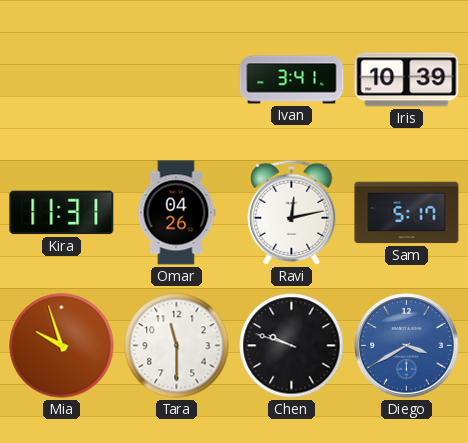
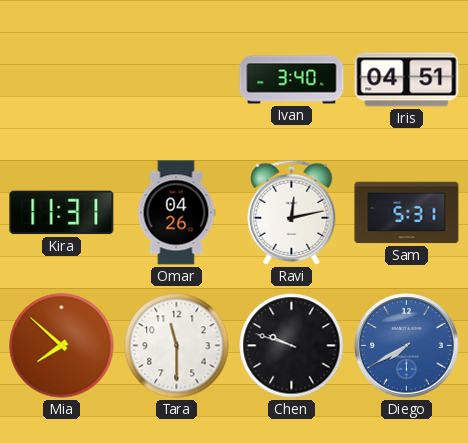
Ivan: 3:41 -> 3:40
Iris: 10:39 -> 04:51
Sam: 5:17 -> 5:31
Mia: 9:57 -> 7:52
Diego: 3:40 -> 7:40
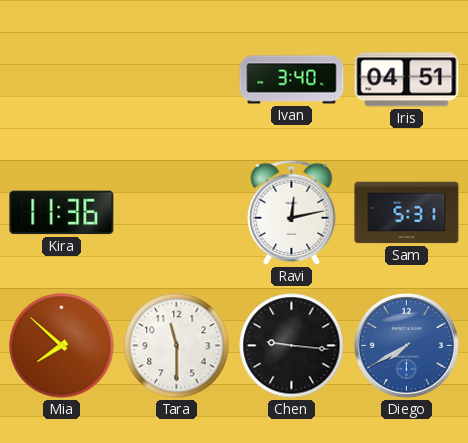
Kira: 11:31 -> 11:36
Omar: 04:26 -> none
Chen: 9:48 -> 9:16
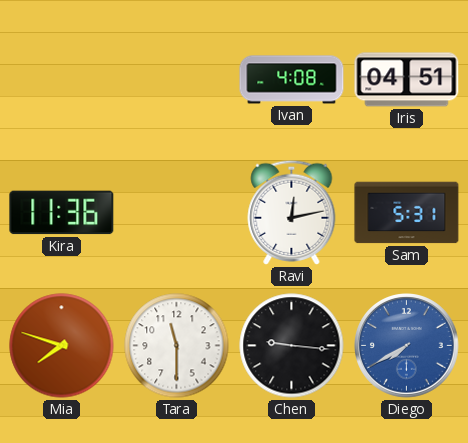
Ivan: 3:40 -> 4:08
Mia: 7:52 -> 7:48
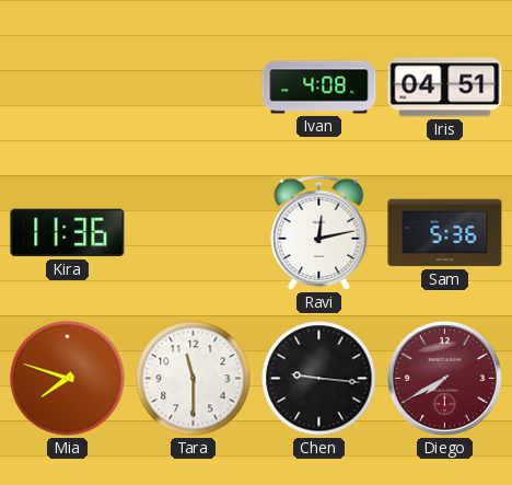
Sam: 5:31 -> 5:36
Diego dial: blue -> burgundy
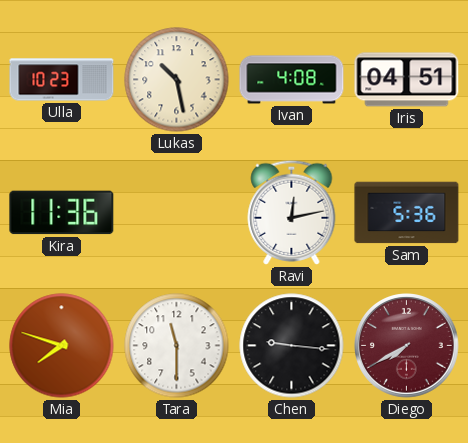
Ulla: none -> 10:23
Lukas: none -> 10:28
